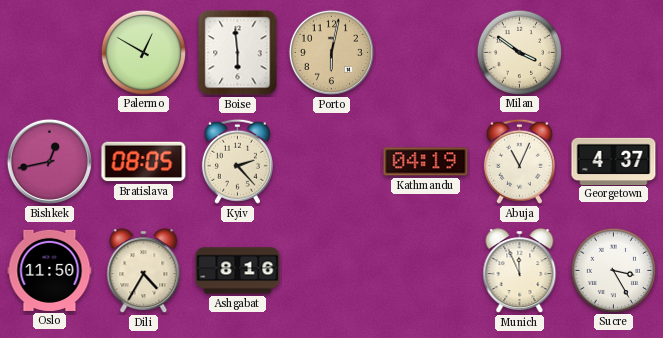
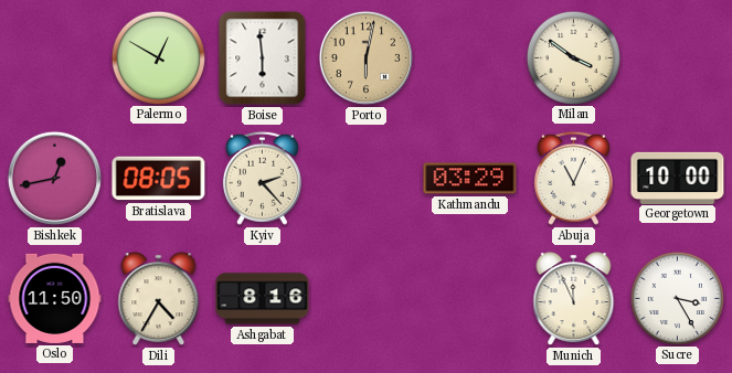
Kathmandu: 04:19 -> 03:29
Georgetown: 4:37 -> 10:00
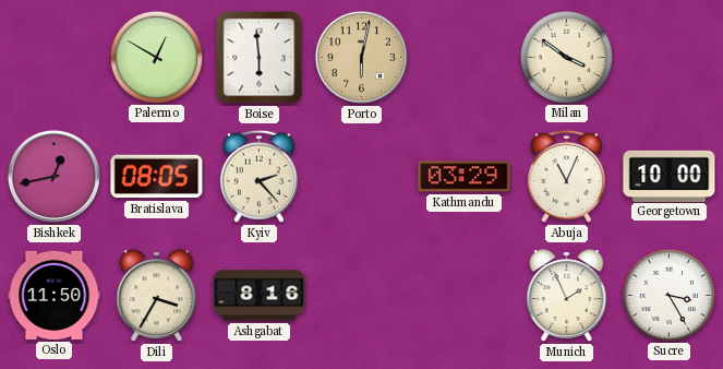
Dili: 4:35 -> 3:35
Munich: 11:56 -> 1:56
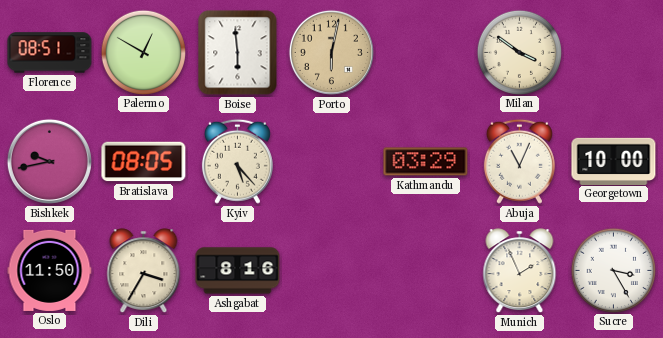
Florence: none -> 08:51
Bishkek: 12:43 -> 9:43
Kyiv: 2:23 -> 5:23
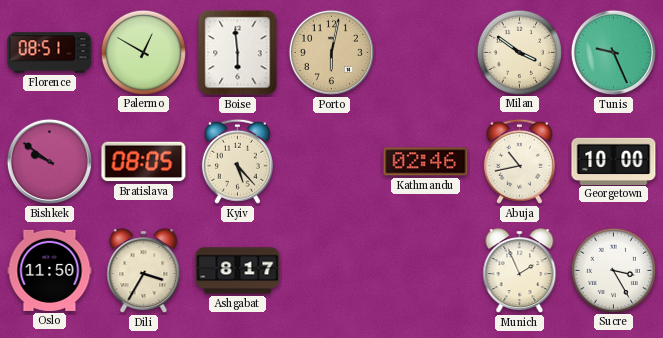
Tunis: none -> 9:26
Bishkek: 9:43 -> 9:51
Kathmandu: 03:29 -> 02:46
Abuja: 11:04 -> 10:43
Ashgabat: 8:16 -> 8:17
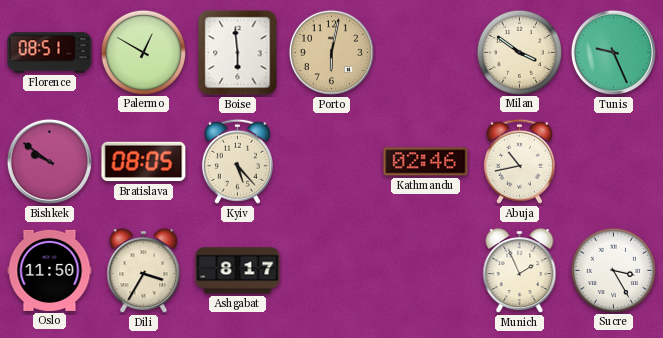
Georgetown: 10:00 -> none
